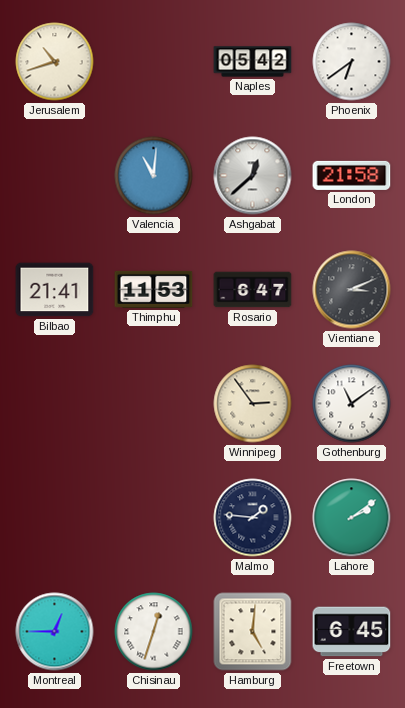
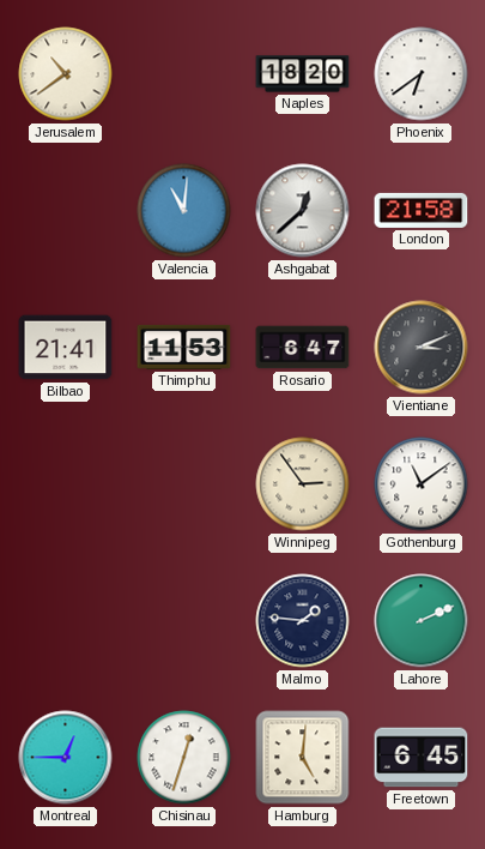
Jerusalem: 10:42 -> 10:39
Naples: 05:42 -> 18:20
Lahore: 2:09 -> 2:11
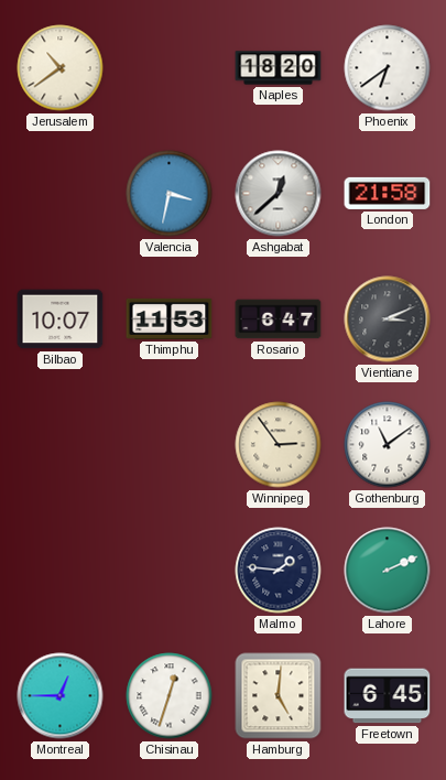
Valencia: 11:01 -> 3:32
Bilbao: 21:41 -> 10:07
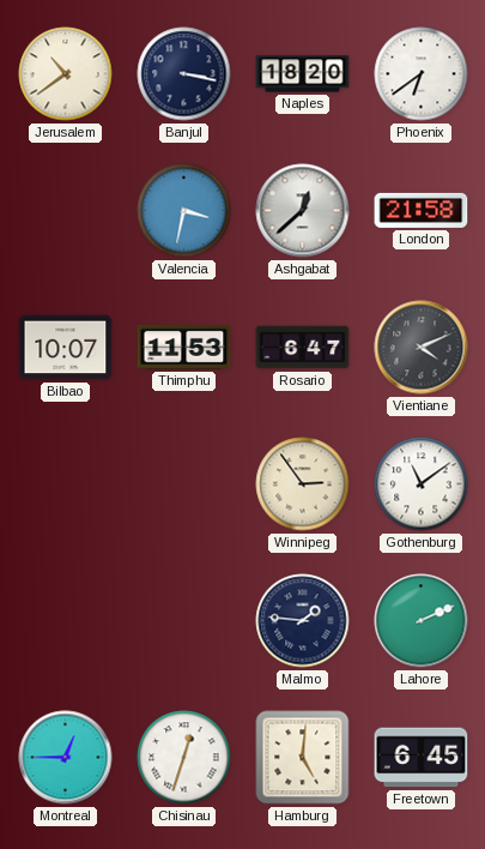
Banjul: none -> 3:17
Vientiane: 3:11 -> 4:11
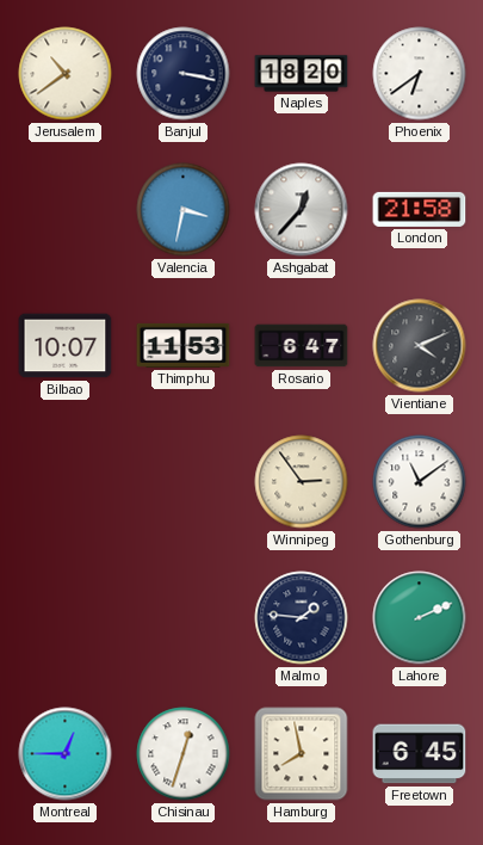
Ashgabat: 12:38 -> 12:37
Hamburg: 5:01 -> 7:58
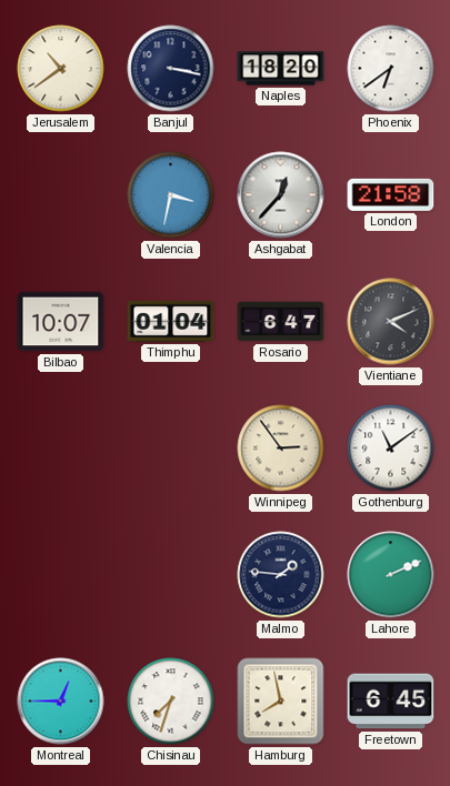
Thimphu: 11:53 -> 01:04
Chisinau: 12:33 -> 7:33
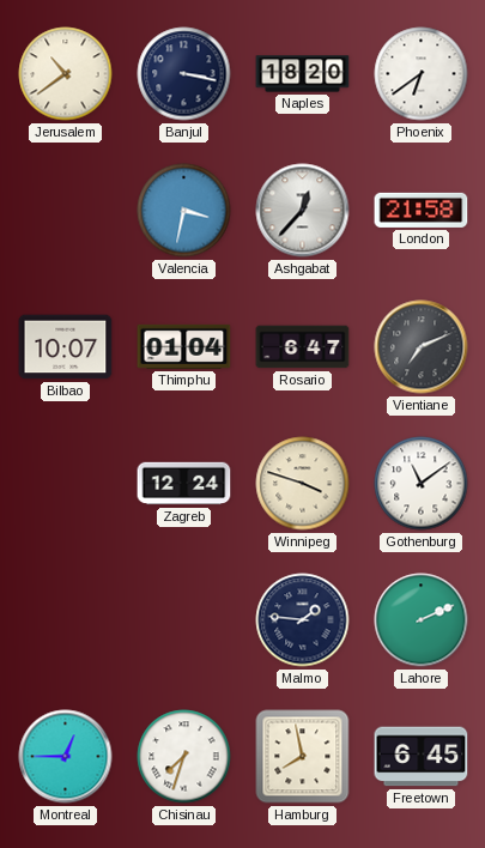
Vientiane: 4:11 -> 7:11
Zagreb: none -> 12:24
Winnipeg: 2:54 -> 3:48
